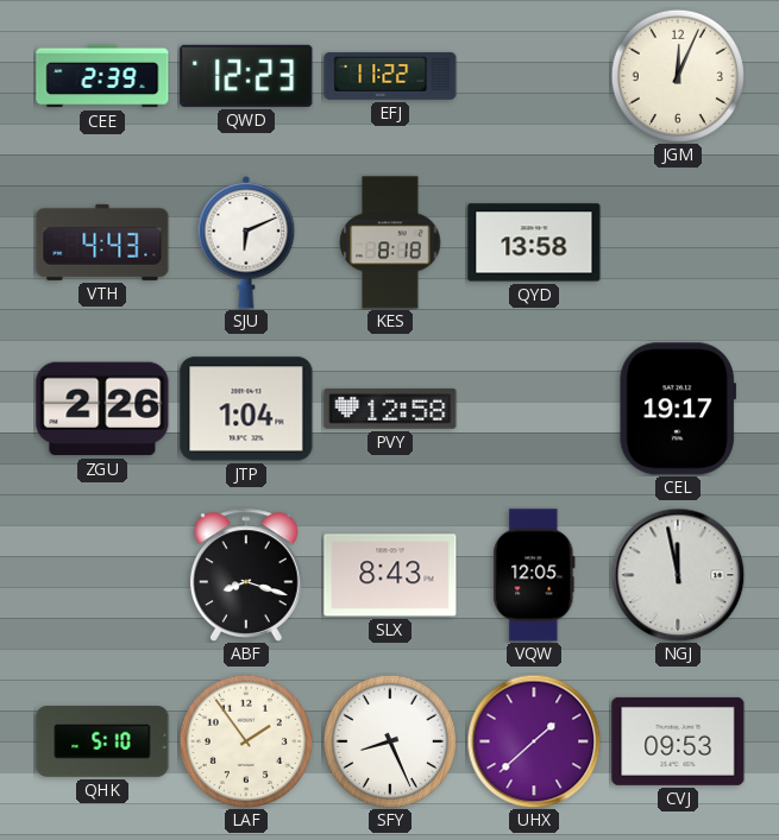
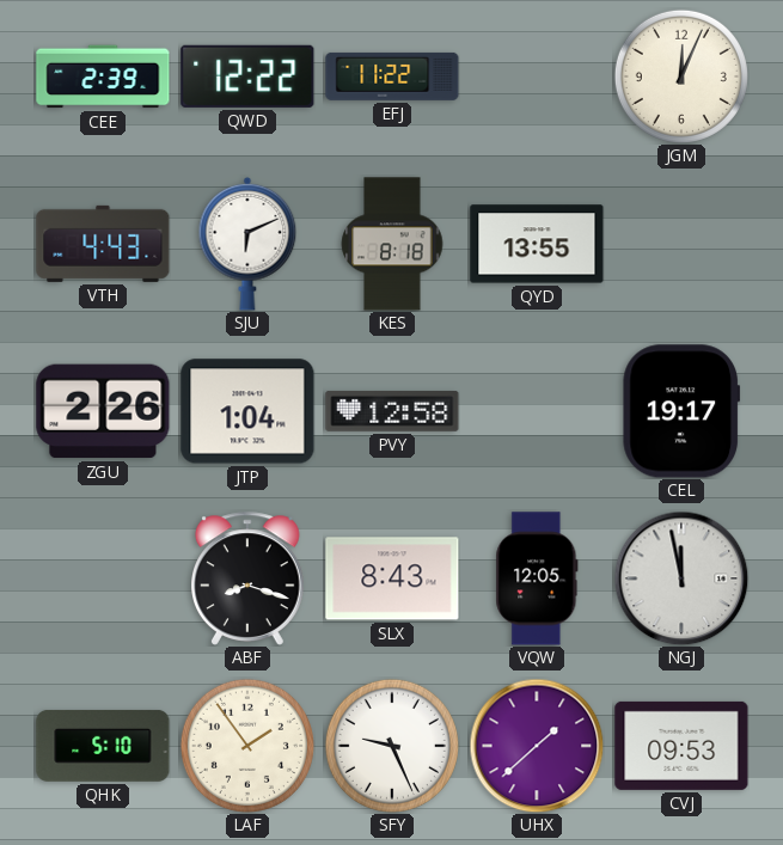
QWD: 12:23 -> 12:22
QYD: 13:58 -> 13:55
SFY: 8:26 -> 9:26
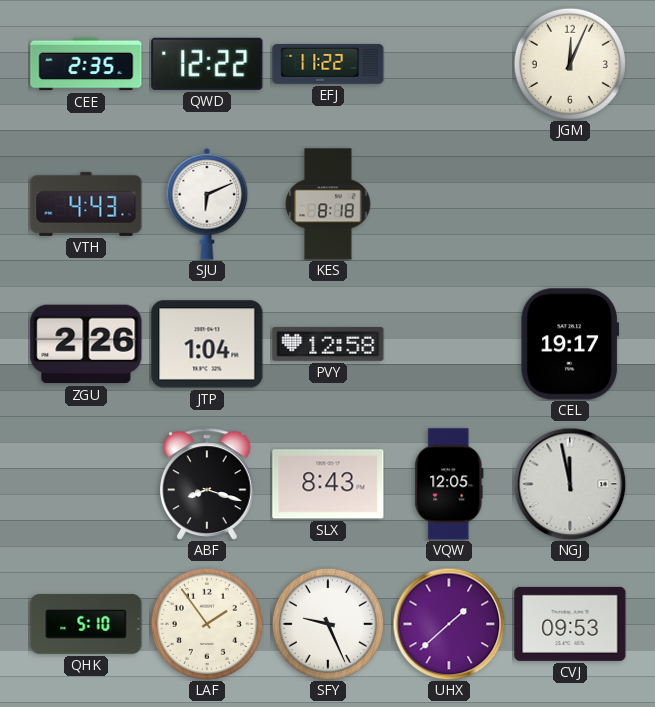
CEE: 2:39 -> 2:35
QYD: 13:55 -> none
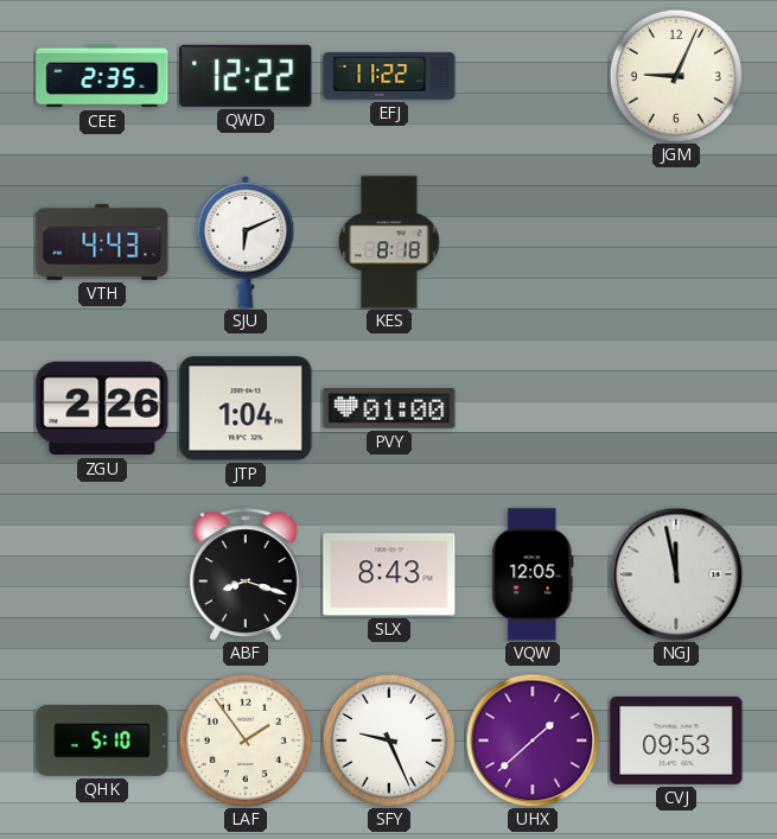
JGM: 12:04 -> 9:04
PVY: 12:58 -> 01:00
CEL: 19:17 -> none
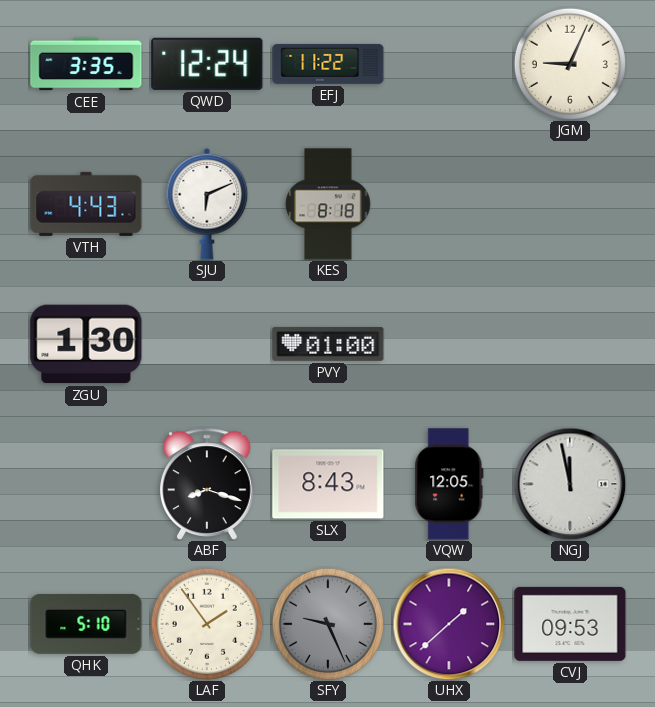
CEE: 2:35 -> 3:35
QWD: 12:22 -> 12:24
ZGU: 2:26 -> 1:30
JTP: 1:04 -> none
SFY dial: white -> grey
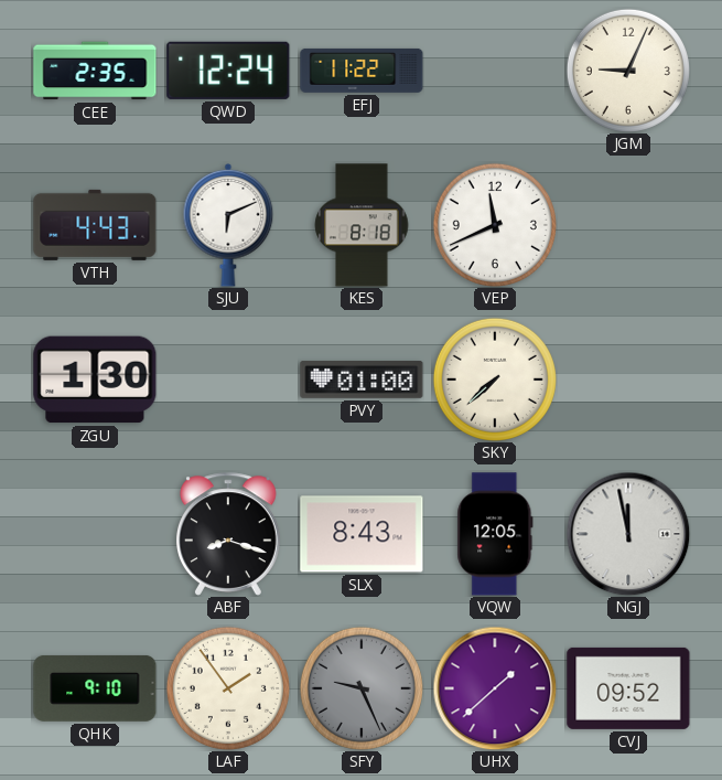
CEE: 3:35 -> 2:35
VEP: none -> 11:41
SKY: none -> 7:38
QHK: 5:10 -> 9:10
CVJ: 09:53 -> 09:52
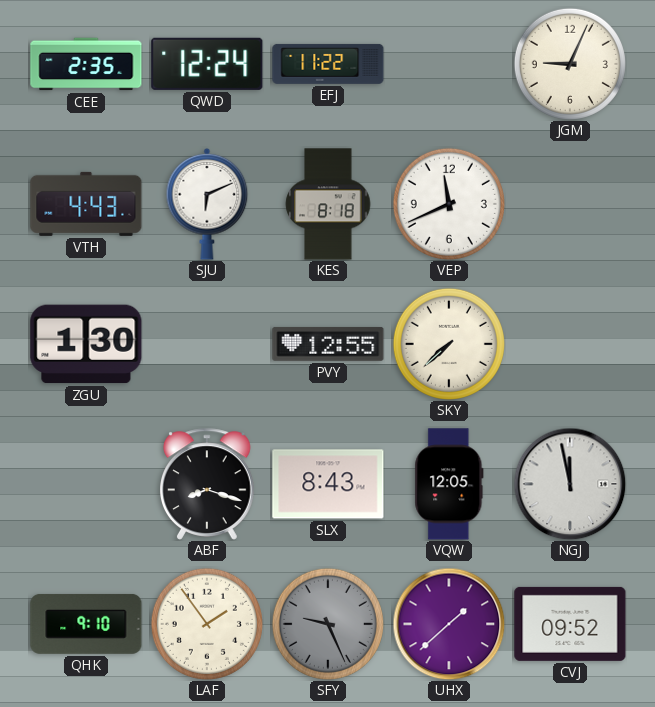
PVY: 01:00 -> 12:55
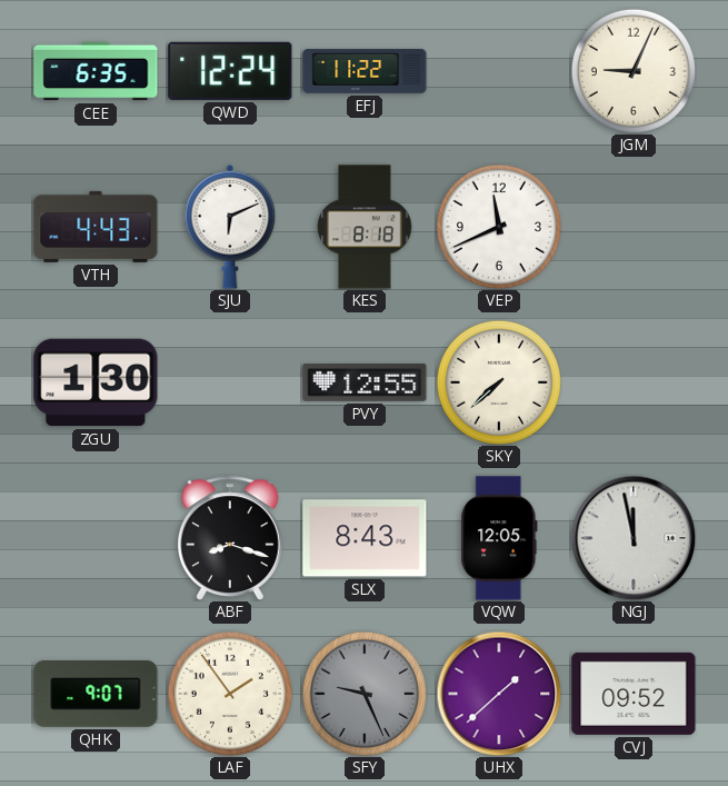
CEE: 2:35 -> 6:35
QHK: 9:10 -> 9:07
